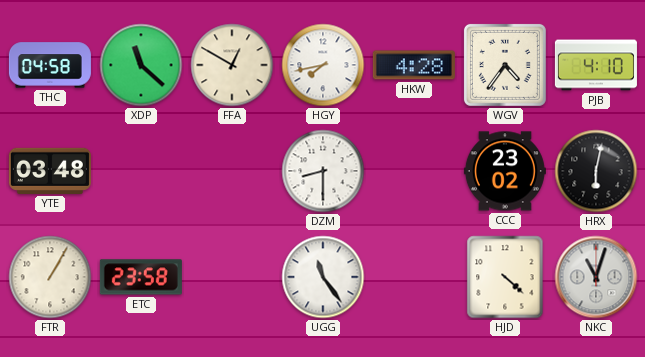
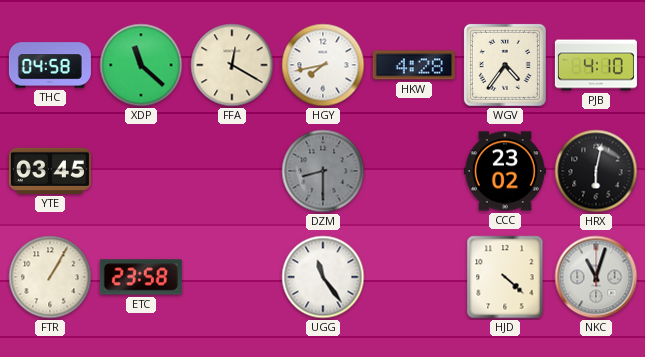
FFA: 12:50 -> 12:20
YTE: 03:48 -> 03:45
DZM dial: white -> grey
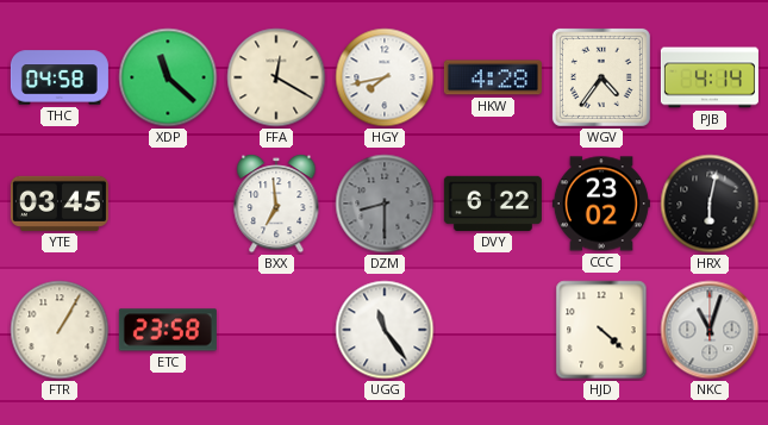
PJB: 4:10 -> 4:14
BXX: none -> 6:59
DVY: none -> 6:22
